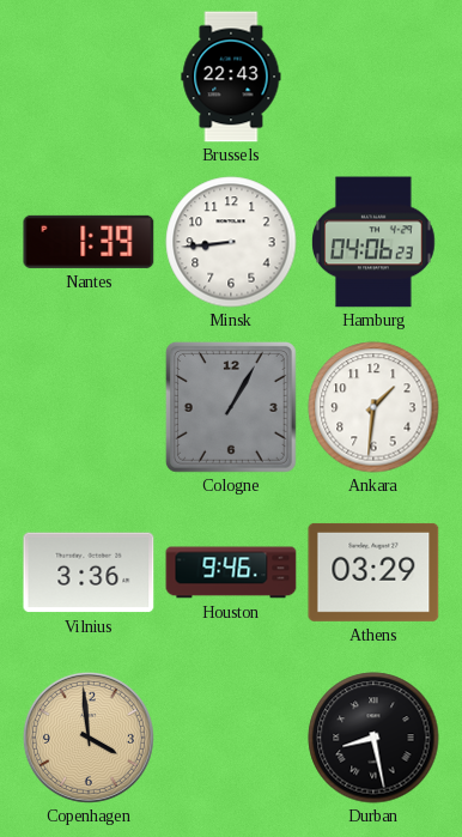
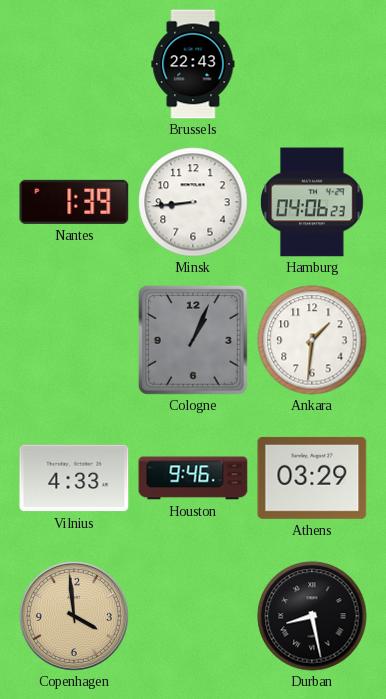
Cologne: 1:05 -> 1:04
Vilnius: 3:36 -> 4:33
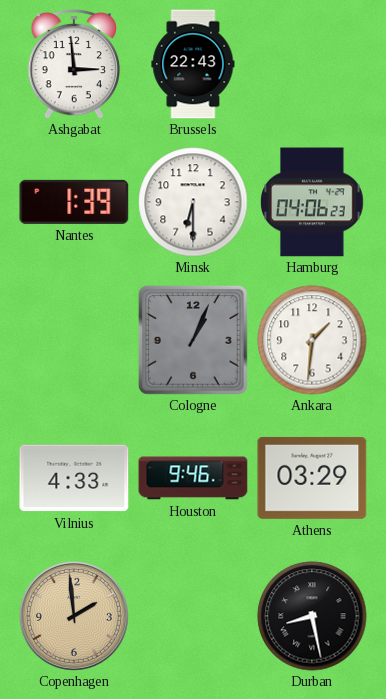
Ashgabat: none -> 2:59
Minsk: 8:44 -> 6:30
Copenhagen: 3:59 -> 1:59
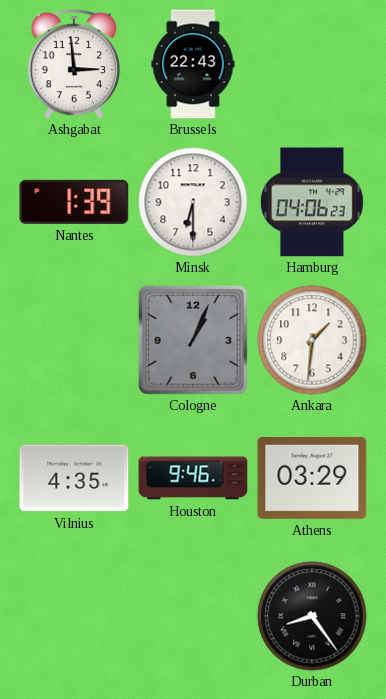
Vilnius: 4:33 -> 4:35
Copenhagen: 1:59 -> none
Durban: 8:28 -> 8:24
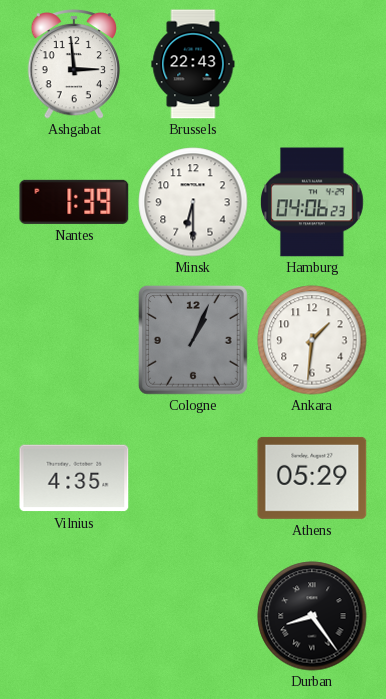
Houston: 9:46 -> none
Athens: 03:29 -> 05:29
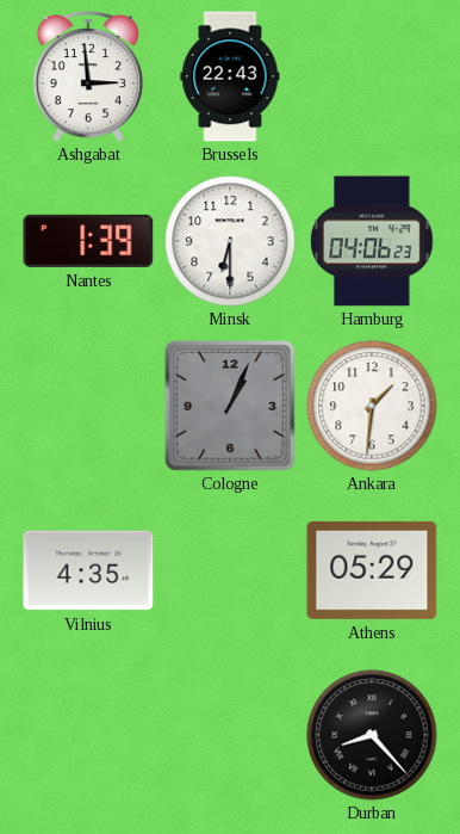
Durban: 8:24 -> 8:23
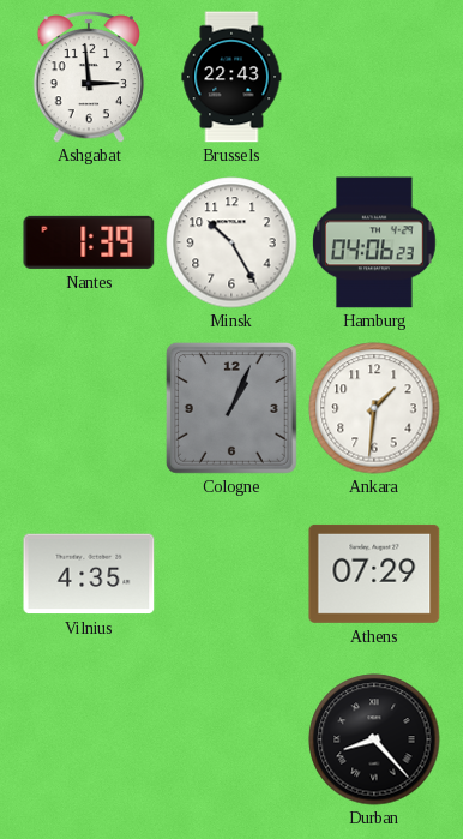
Minsk: 6:30 -> 10:25
Athens: 05:29 -> 07:29
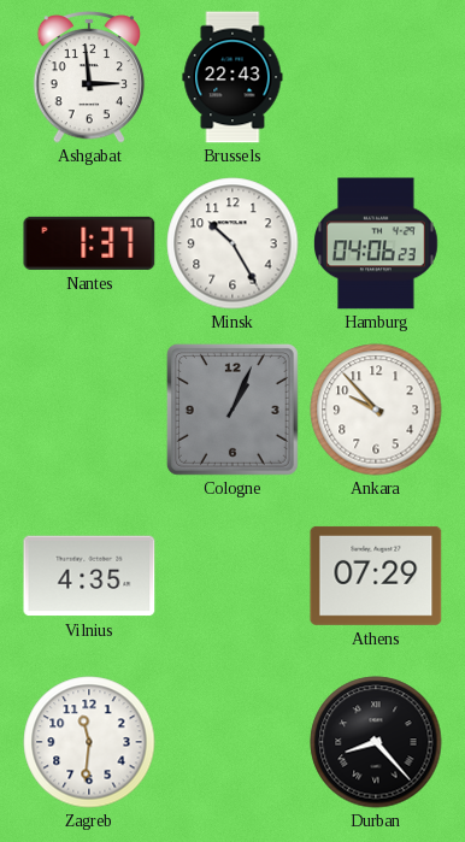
Nantes: 1:39 -> 1:37
Ankara: 1:31 -> 9:53
Zagreb: none -> 11:31
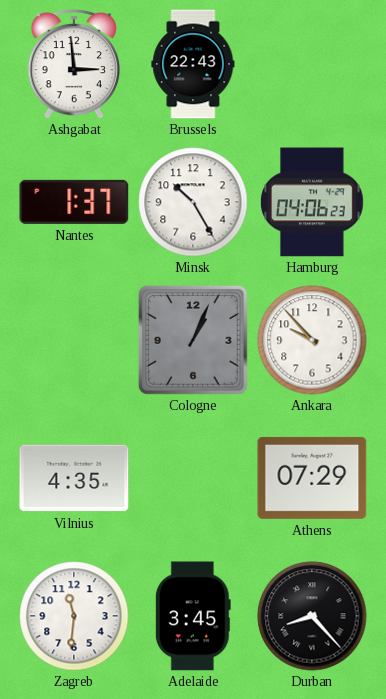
Adelaide: none -> 3:45
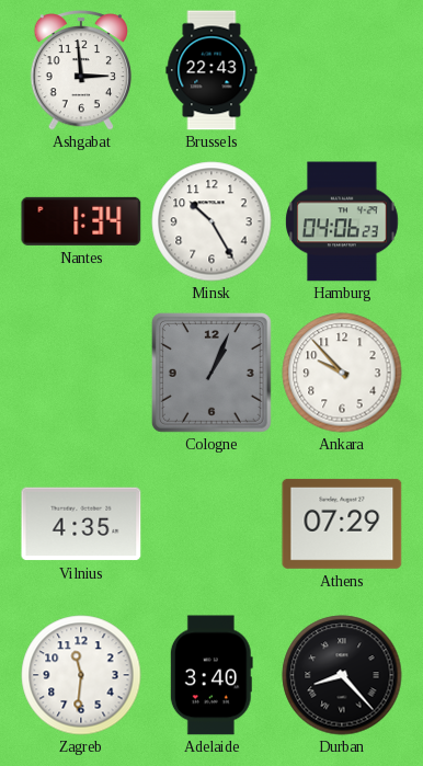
Nantes: 1:37 -> 1:34
Adelaide: 3:45 -> 3:40
